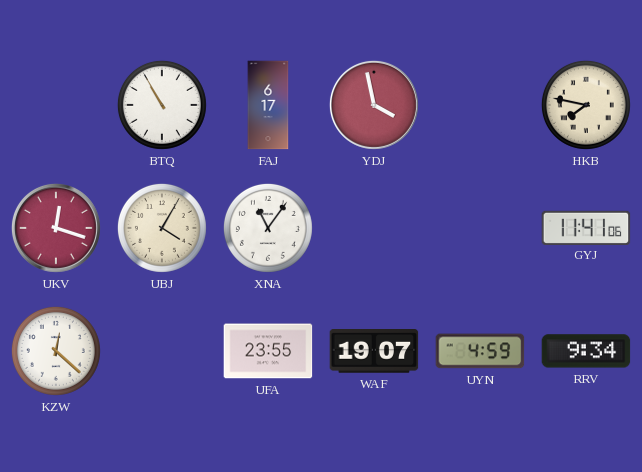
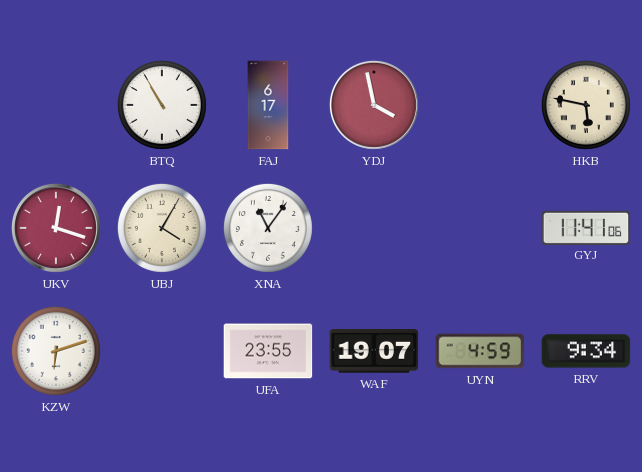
HKB: 7:47 -> 5:47
KZW: 12:22 -> 6:12
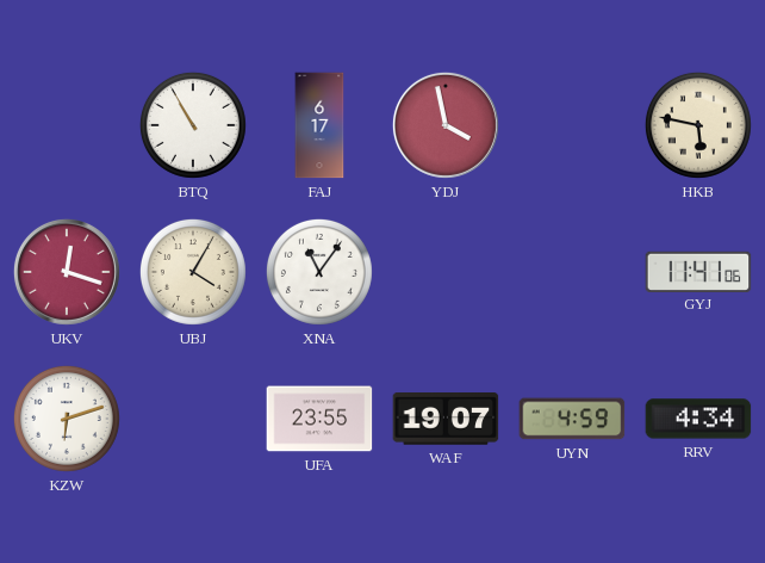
RRV: 9:34 -> 4:34
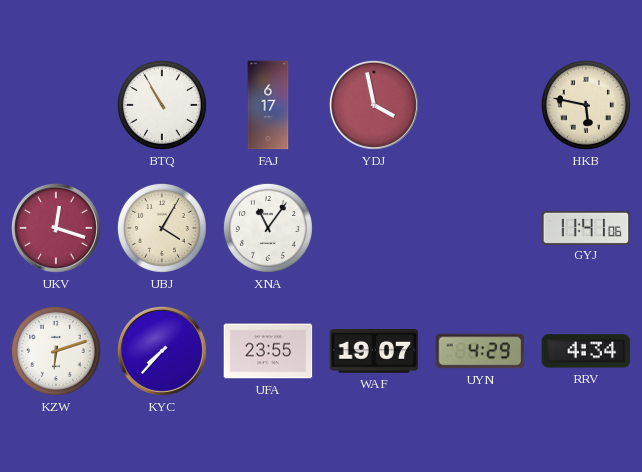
KYC: none -> 7:37
UYN: 4:59 -> 4:29
